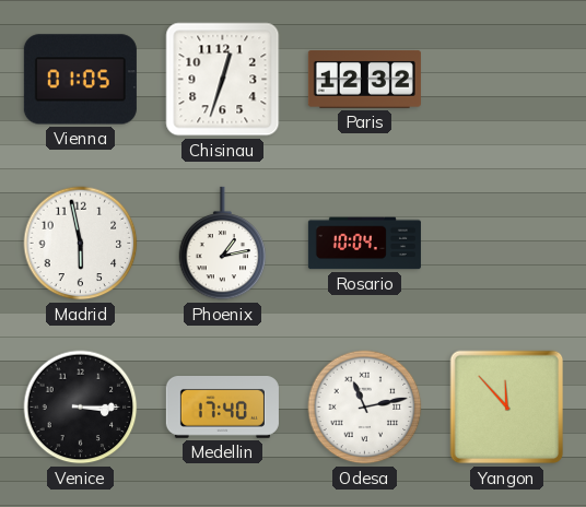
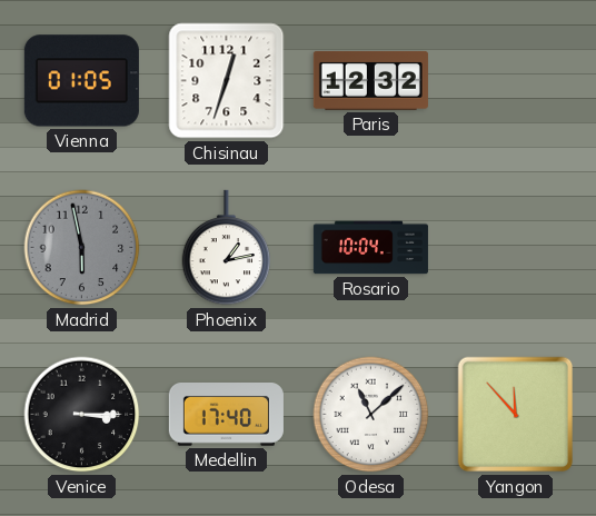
Madrid dial: white -> grey
Odesa: 11:13 -> 11:08
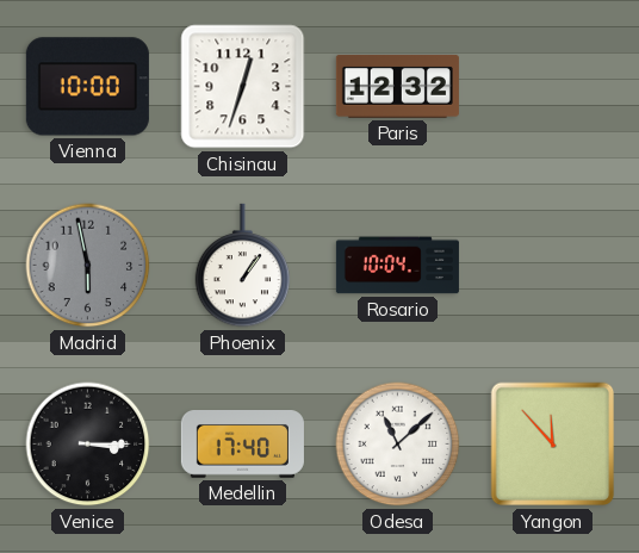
Vienna: 01:05 -> 10:00
Phoenix: 1:13 -> 1:06
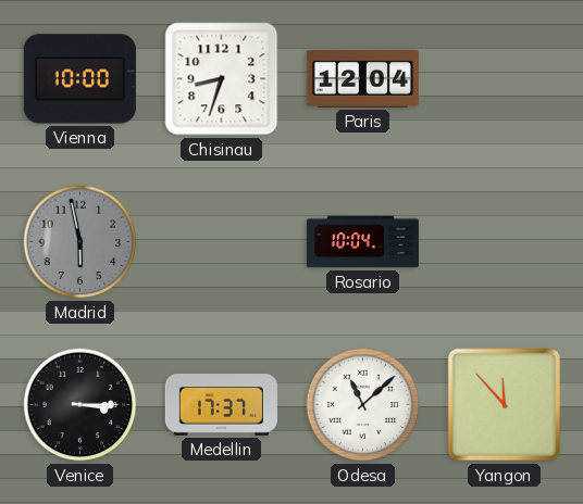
Chisinau: 12:33 -> 8:33
Paris: 12:32 -> 12:04
Phoenix: 1:06 -> none
Medellin: 17:40 -> 17:37
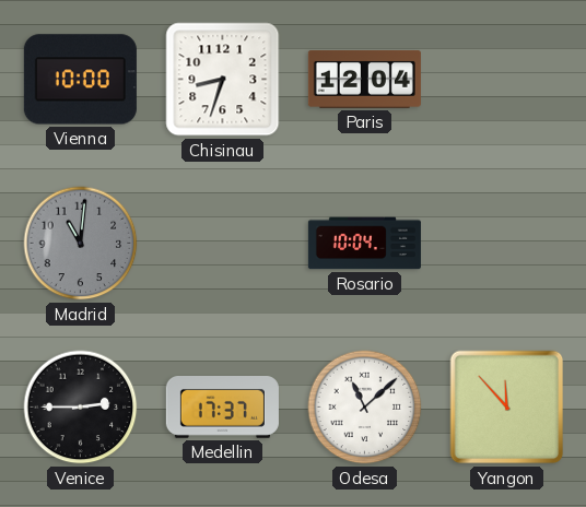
Madrid: 5:58 -> 11:01
Venice: 3:15 -> 2:45
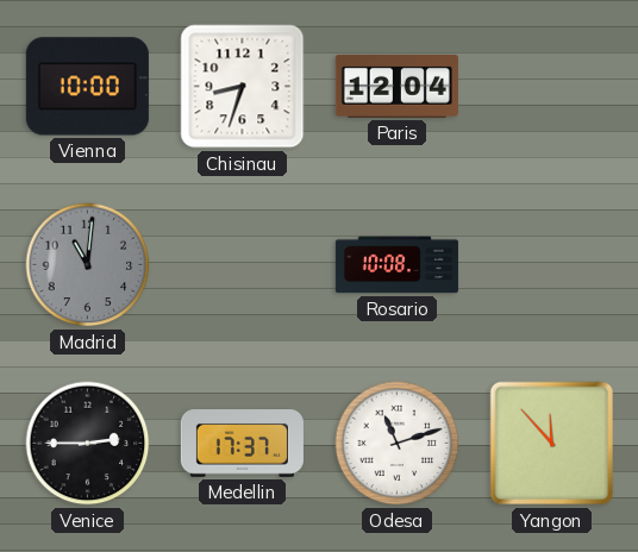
Rosario: 10:04 -> 10:08
Odesa: 11:08 -> 11:12
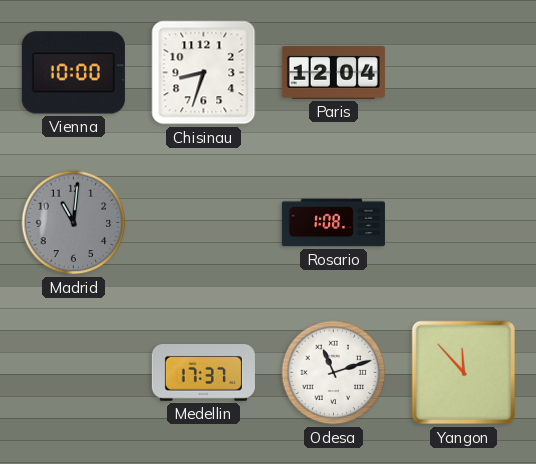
Rosario: 10:08 -> 1:08
Venice: 2:45 -> none
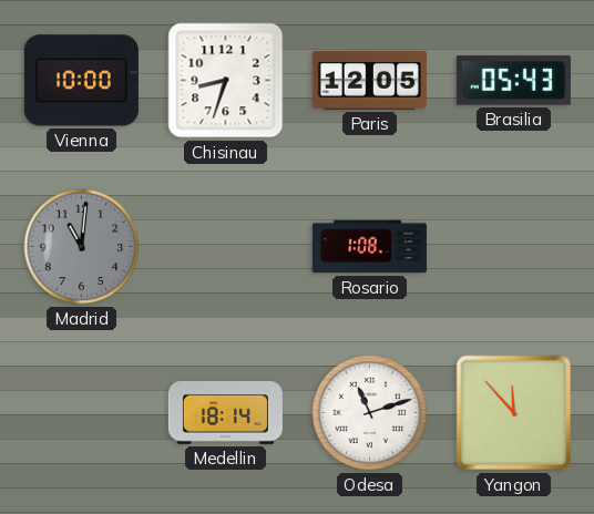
Paris: 12:04 -> 12:05
Brasilia: none -> 05:43
Medellin: 17:37 -> 18:14
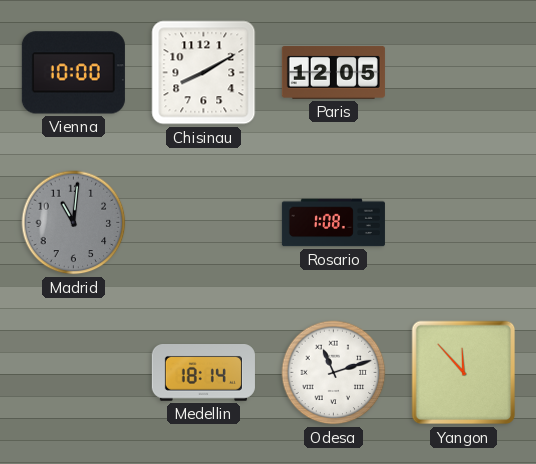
Chisinau: 8:33 -> 8:10
Brasilia: 05:43 -> none
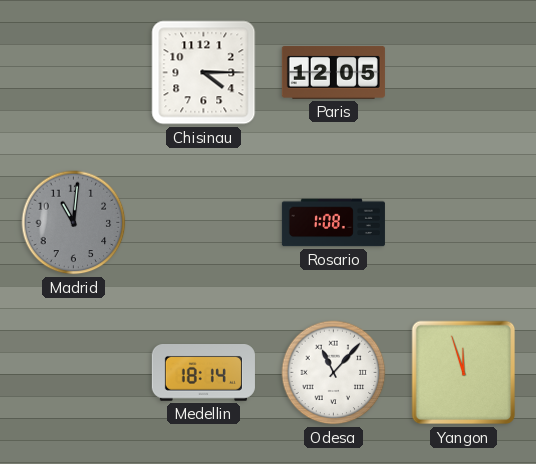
Vienna: 10:00 -> none
Chisinau: 8:10 -> 4:15
Odesa: 11:12 -> 11:07
Yangon: 11:53 -> 11:57
